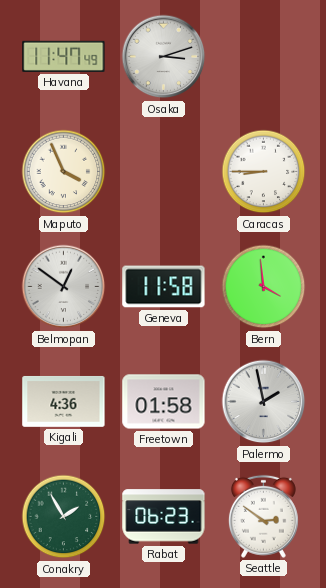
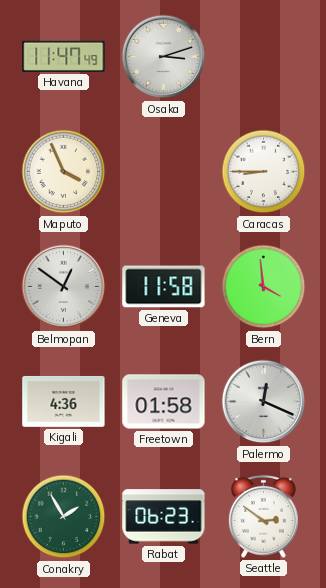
Palermo: 1:58 -> 12:19
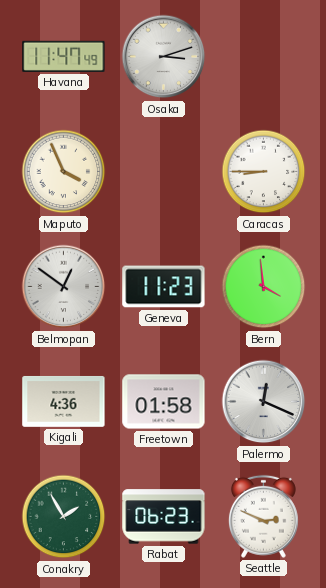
Geneva: 11:58 -> 11:23
Seattle: 2:51 -> 2:49
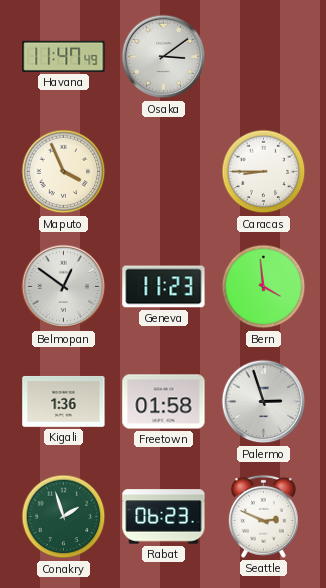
Osaka: 3:12 -> 3:09
Kigali: 4:36 -> 1:36
Palermo: 12:19 -> 2:57
Conakry: 1:55 -> 1:57
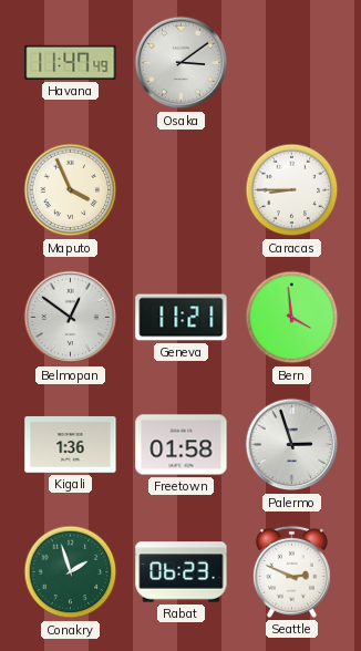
Geneva: 11:23 -> 11:21
